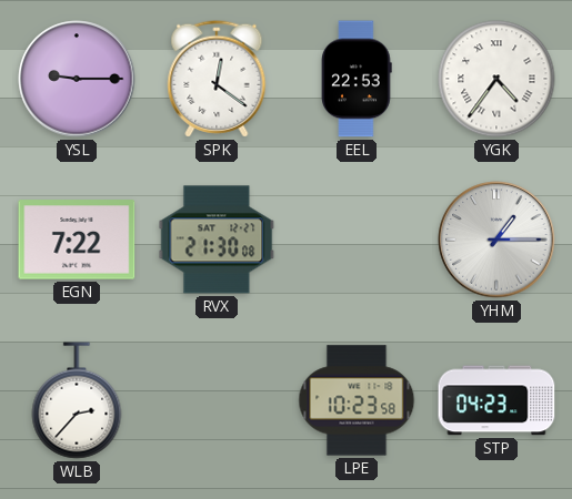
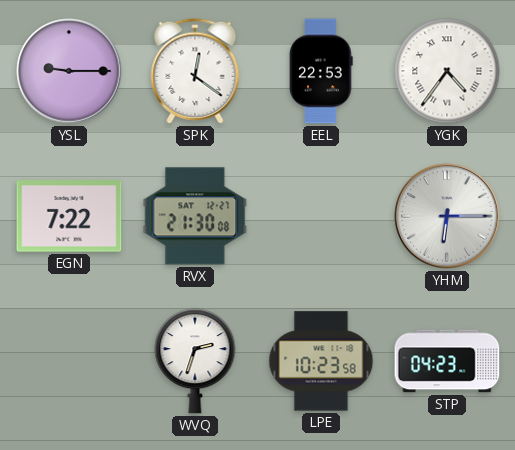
YHM: 1:15 -> 6:15
WLB: 2:37 -> none
WVQ: none -> 2:33
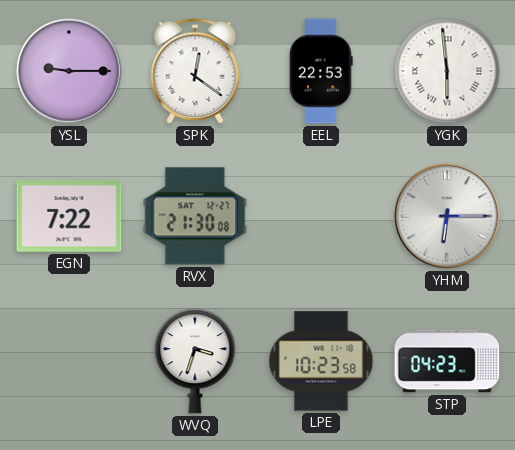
YGK: 4:36 -> 5:59
WVQ: 2:33 -> 3:33
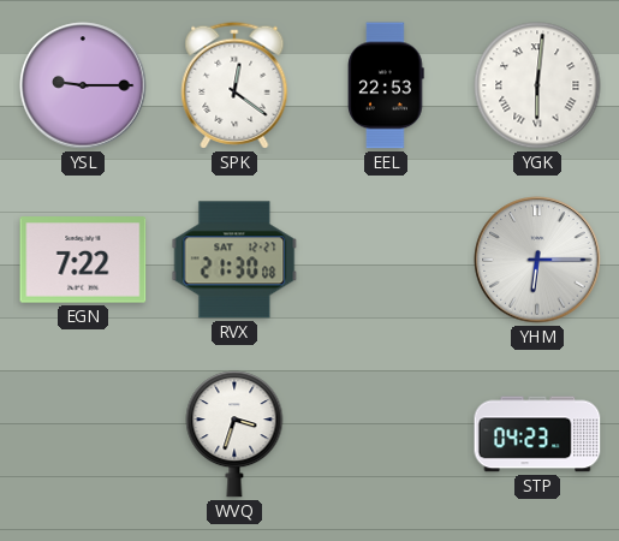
YGK: 5:59 -> 6:01
LPE: 10:23 -> none
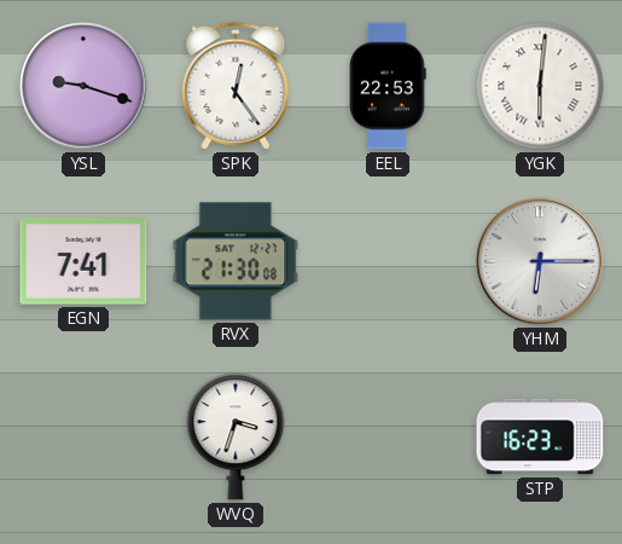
YSL: 9:15 -> 9:18
SPK: 12:21 -> 12:24
EGN: 7:22 -> 7:41
STP: 04:23 -> 16:23
